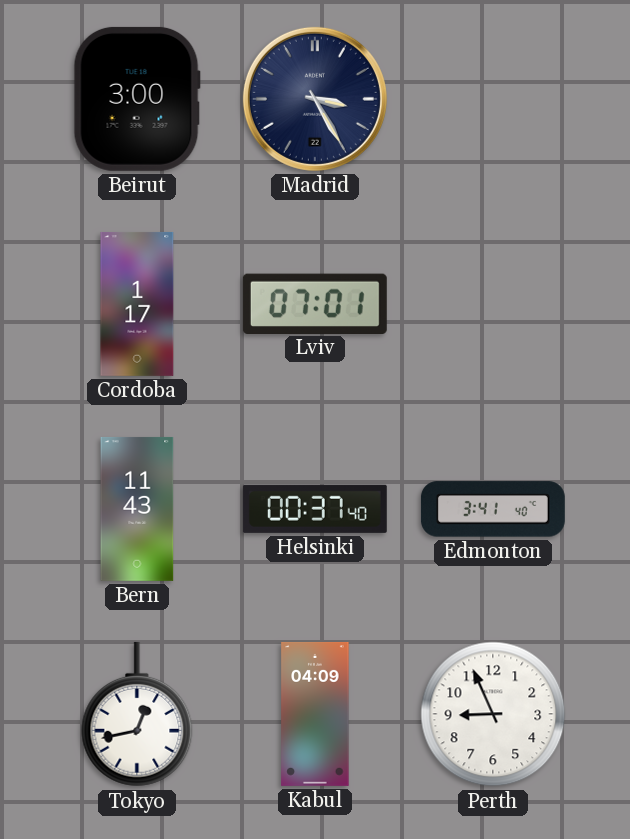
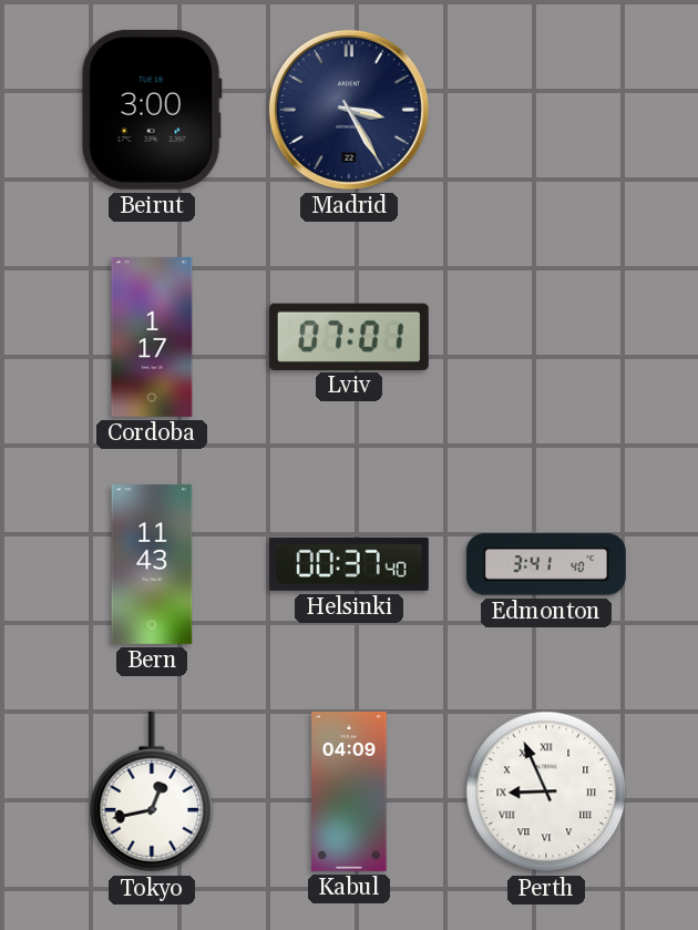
Perth numerals: Arabic -> Roman
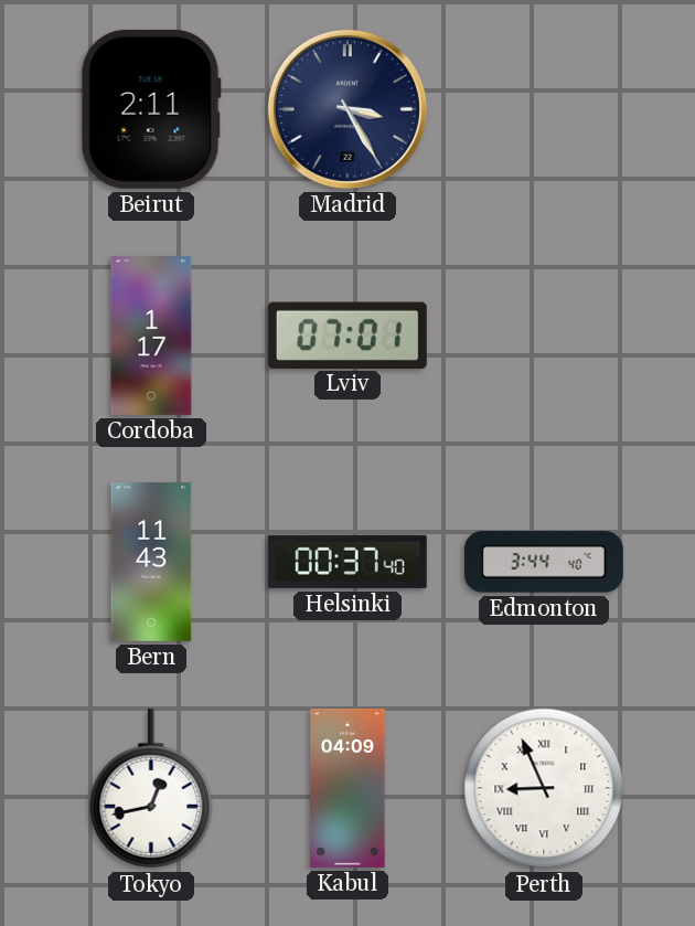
Beirut: 3:00 -> 2:11
Edmonton: 3:41 -> 3:44
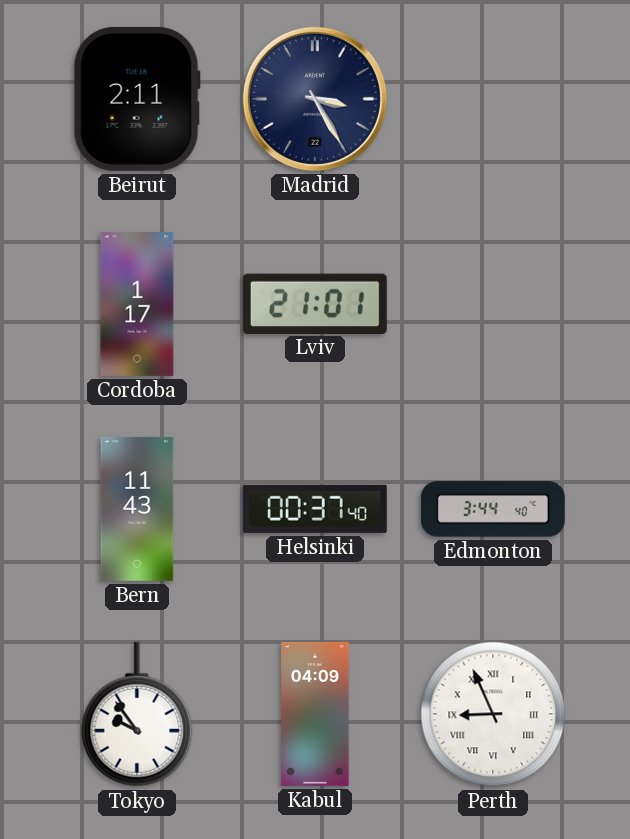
Lviv: 07:01 -> 21:01
Tokyo: 12:43 -> 9:54
